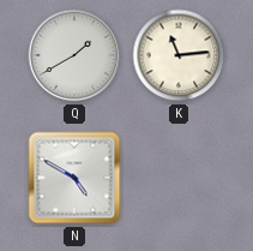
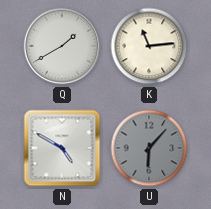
U: none -> 6:07
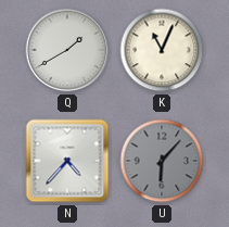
K: 11:14 -> 11:04
N: 4:50 -> 4:37
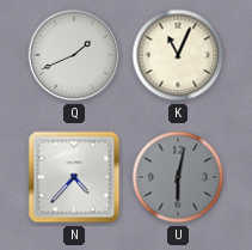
Q: 1:40 -> 1:41
U: 6:07 -> 6:02
